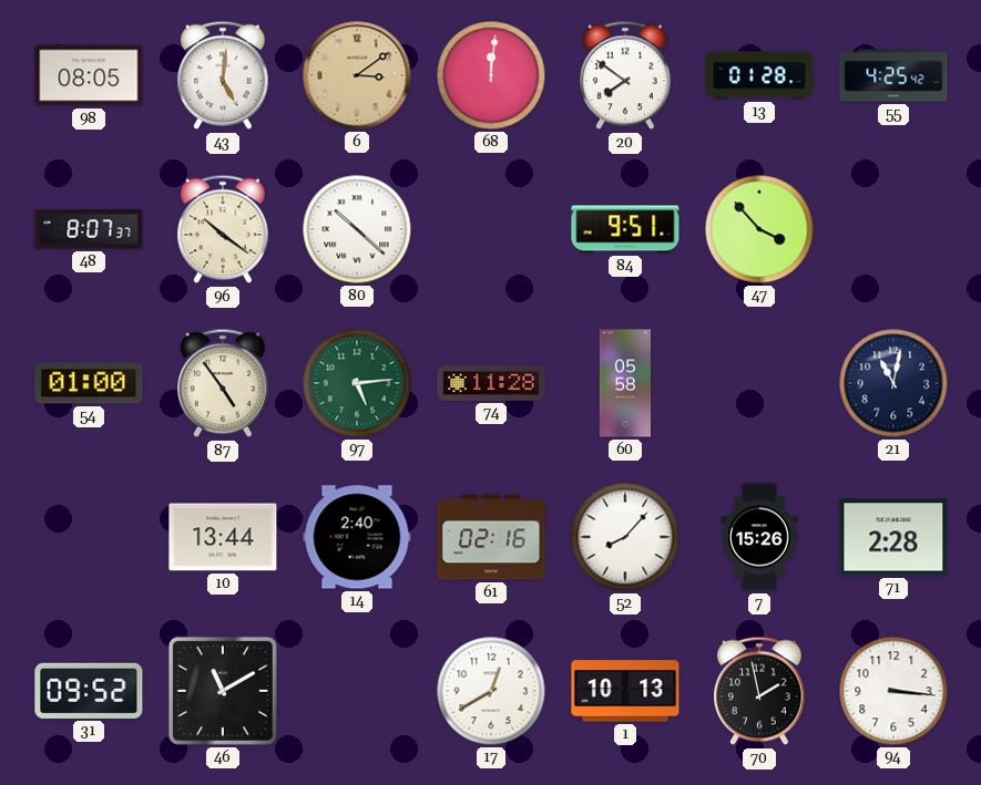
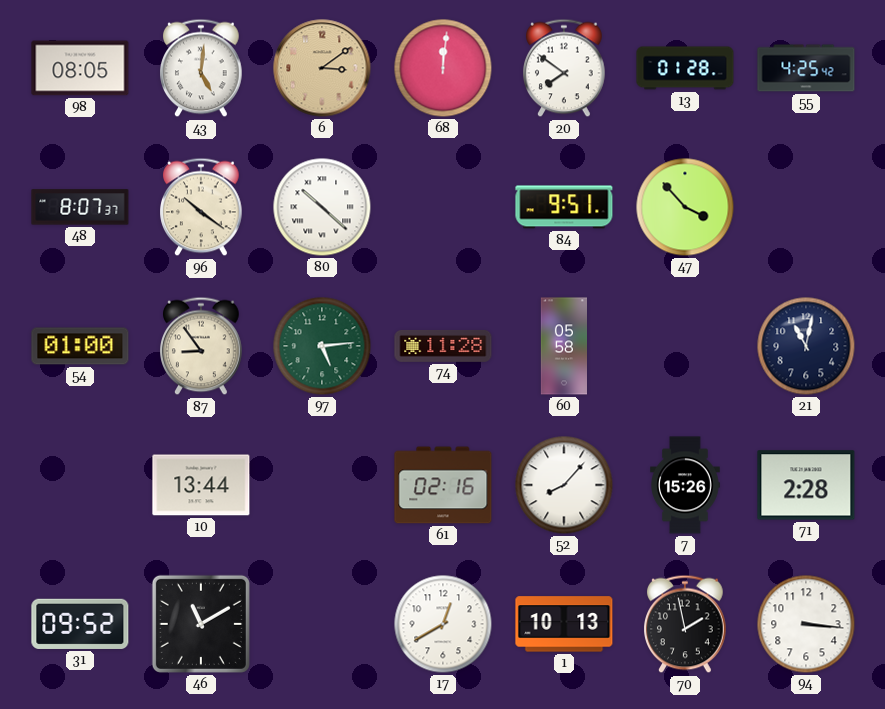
87: 4:54 -> 8:54
14: 2:40 -> none
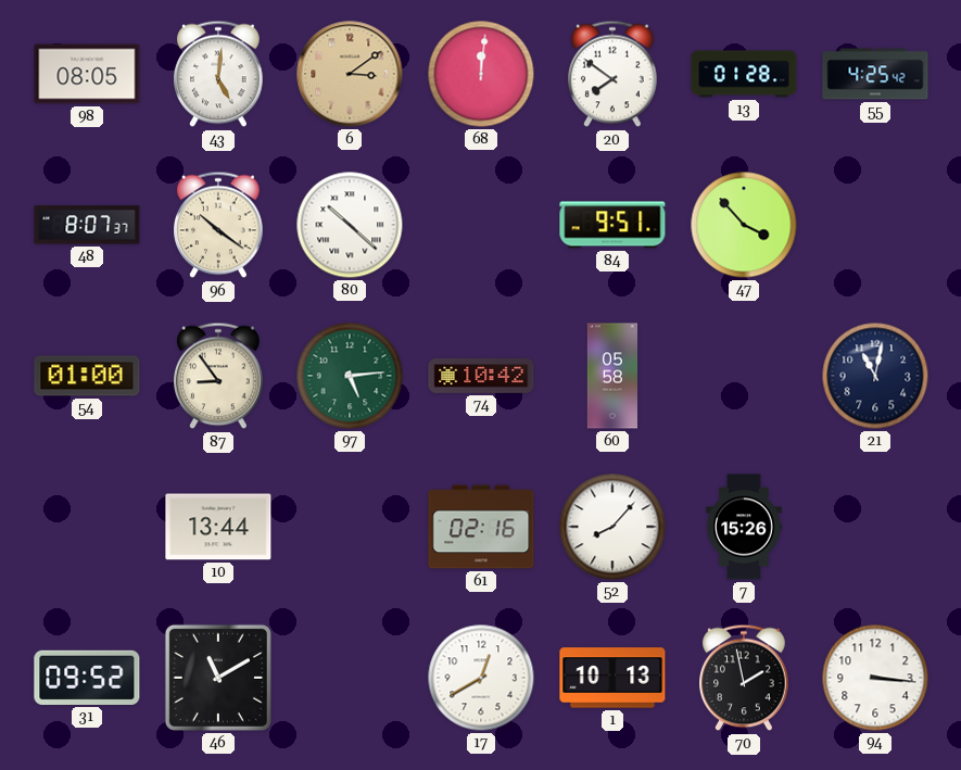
74: 11:28 -> 10:42
71: 2:28 -> none
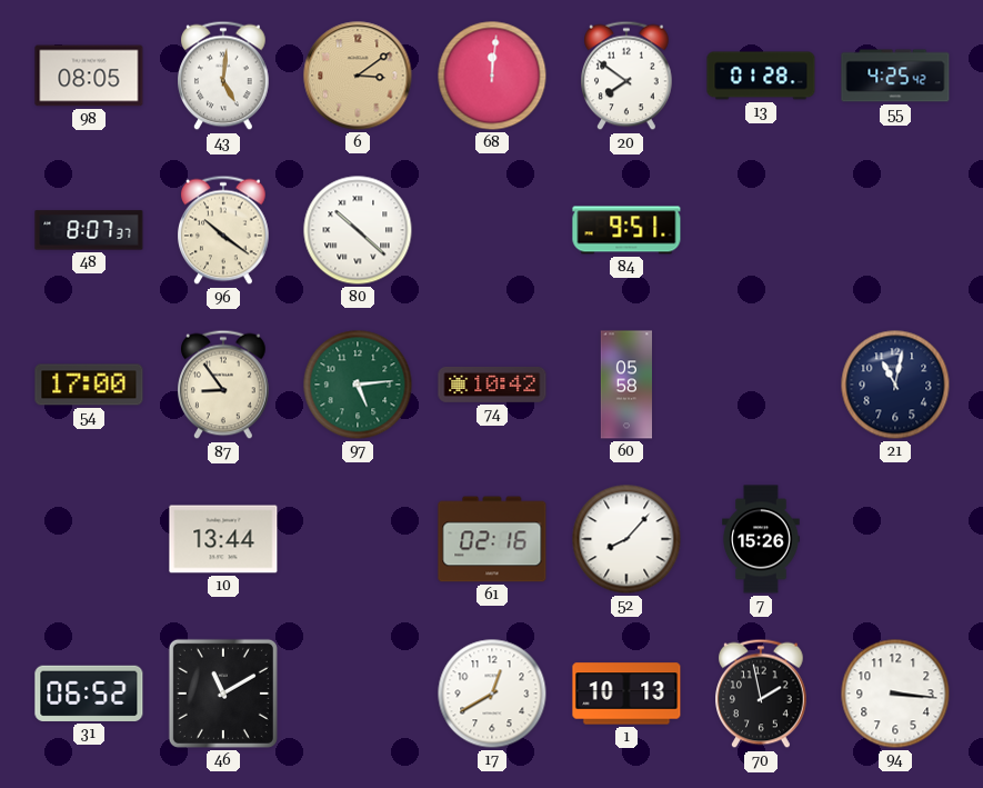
47: 3:53 -> none
54: 01:00 -> 17:00
31: 09:52 -> 06:52
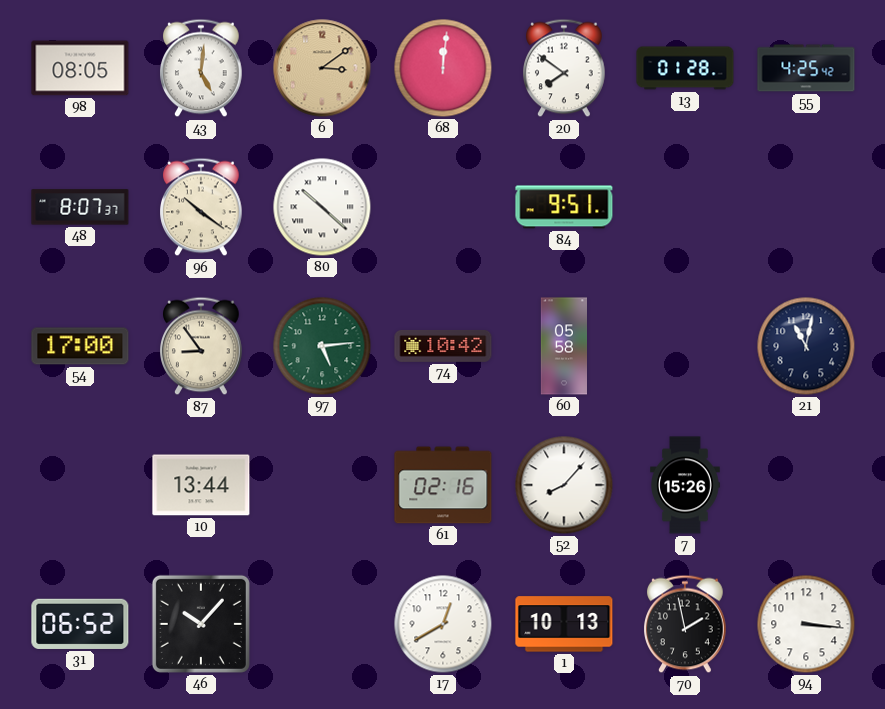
46: 11:10 -> 10:07
